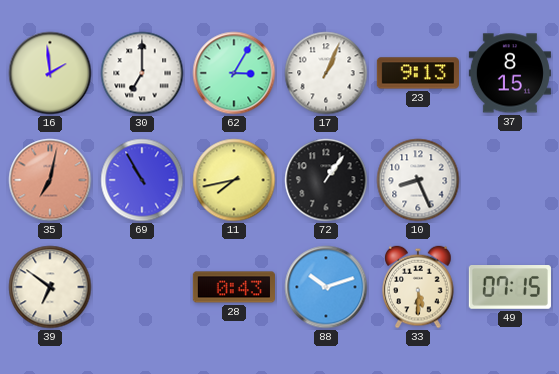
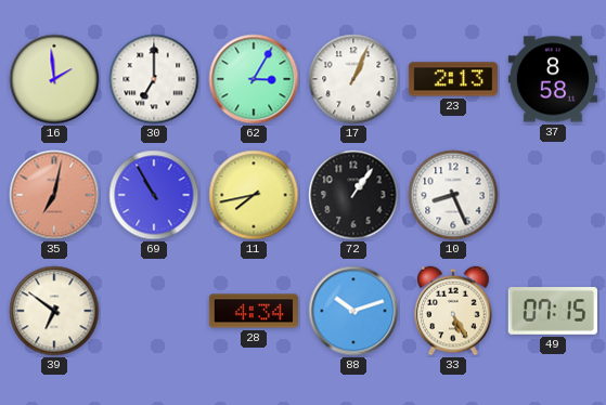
23: 9:13 -> 2:13
37: 8:15 -> 8:58
28: 0:43 -> 4:34
33: 5:30 -> 5:25
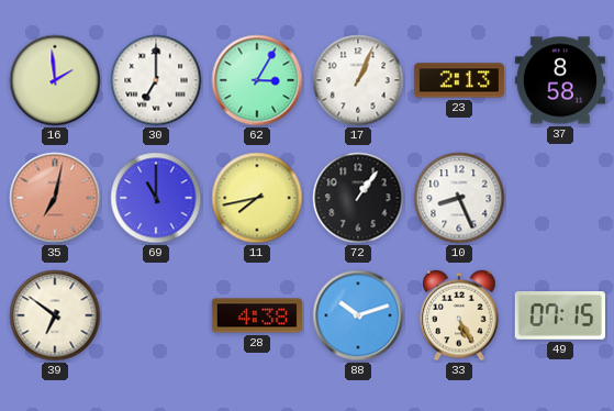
69: 10:55 -> 11:00
28: 4:34 -> 4:38
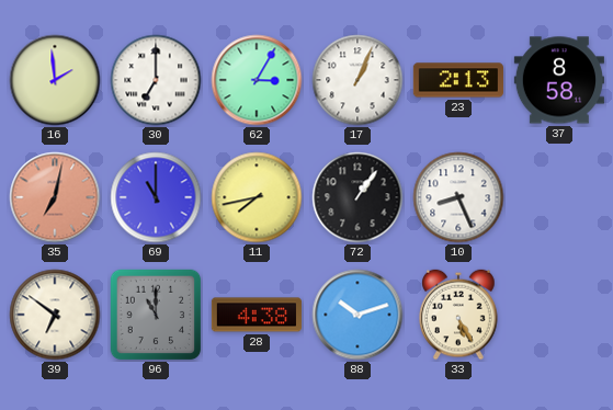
96: none -> 11:00
49: 07:15 -> none
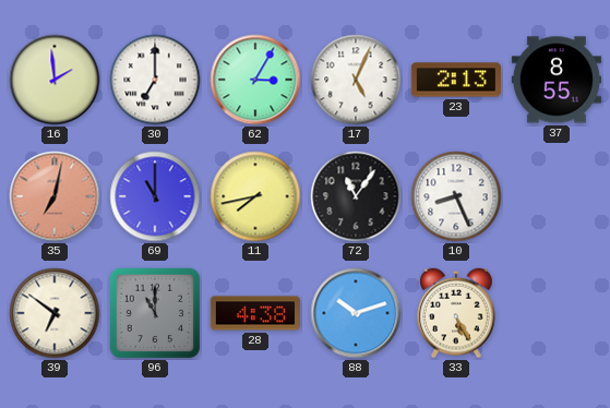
17: 1:04 -> 5:04
37: 8:58 -> 8:55
72: 1:06 -> 11:06
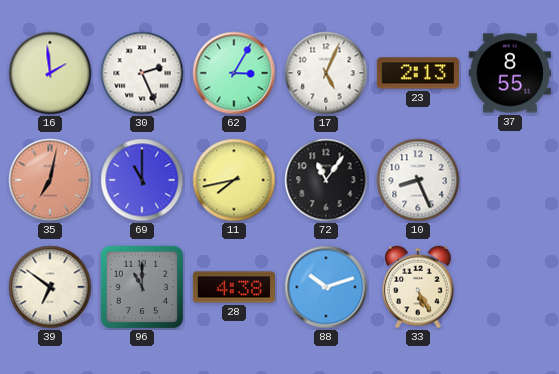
30: 7:00 -> 2:26
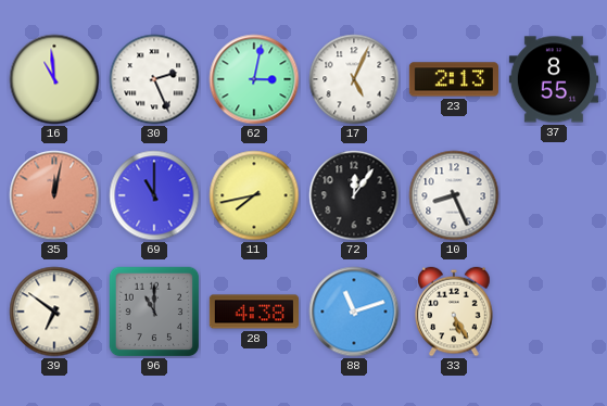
16: 1:59 -> 10:59
62: 3:05 -> 3:02
35: 7:02 -> 12:02
72: 11:06 -> 12:06
88: 10:12 -> 11:12
